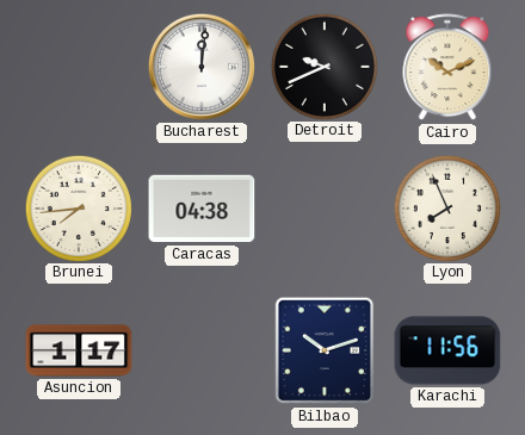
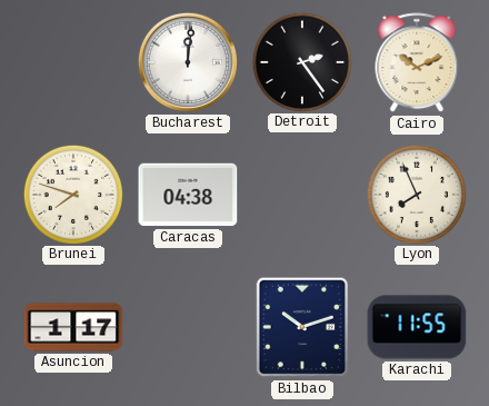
Detroit: 9:41 -> 2:24
Brunei: 7:44 -> 7:48
Karachi: 11:56 -> 11:55
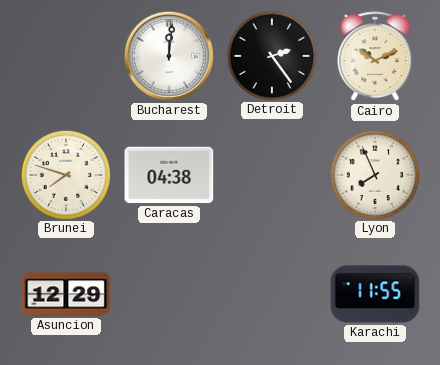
Asuncion: 1:17 -> 12:29
Bilbao: 10:12 -> none
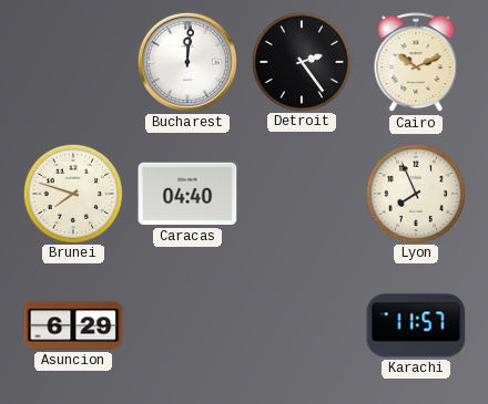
Caracas: 04:38 -> 04:40
Asuncion: 12:29 -> 6:29
Karachi: 11:55 -> 11:57
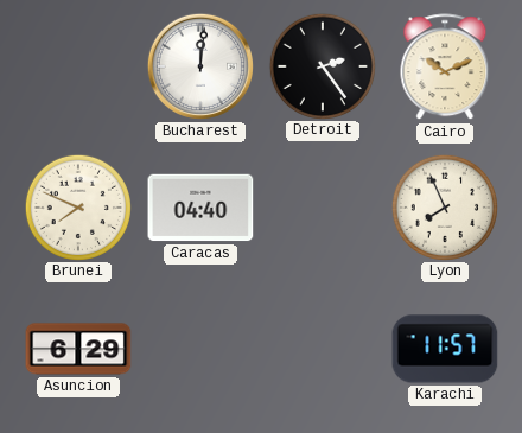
Brunei: 7:48 -> 7:49
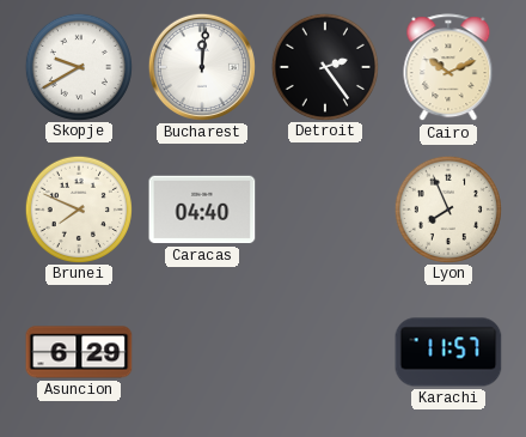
Skopje: none -> 9:40
